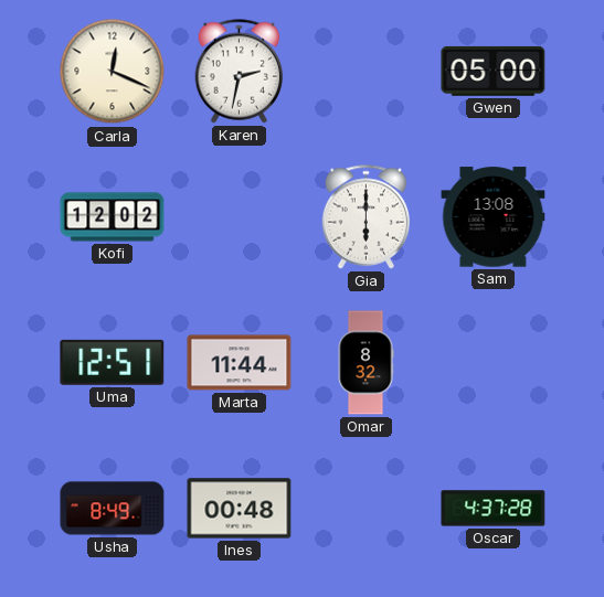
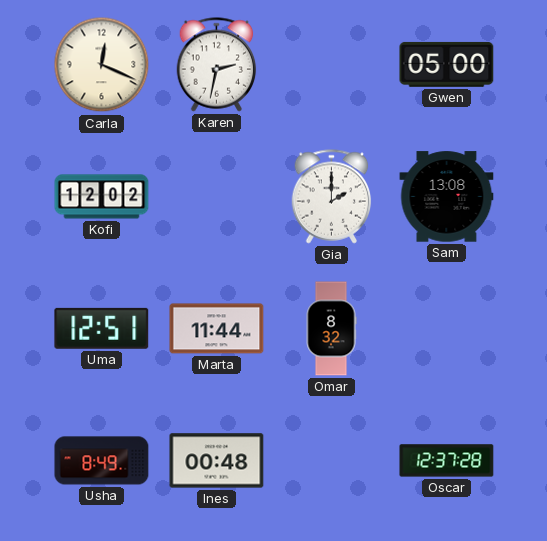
Gia: 6:00 -> 2:00
Oscar: 4:37 -> 12:37
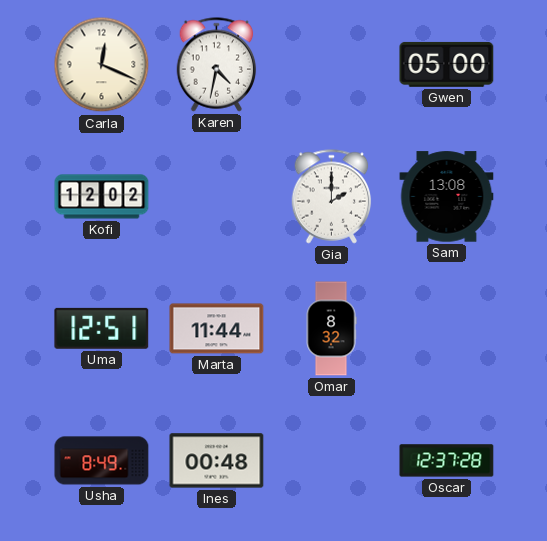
Karen: 2:32 -> 4:32
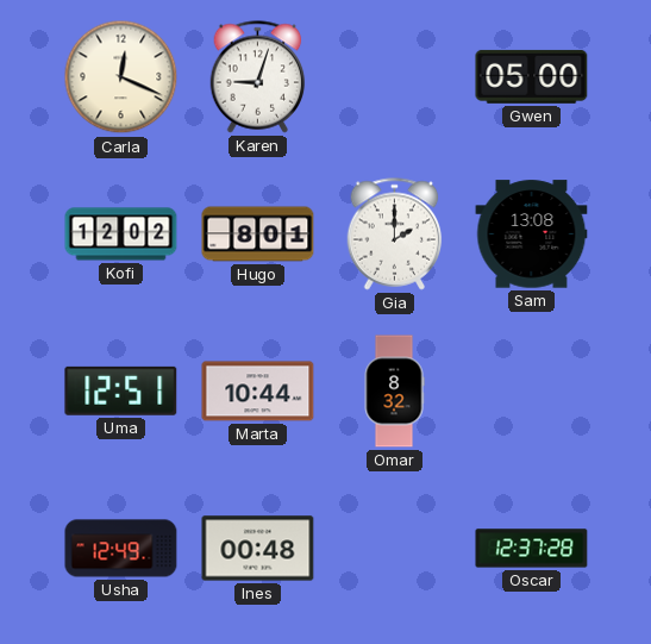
Karen: 4:32 -> 9:03
Hugo: none -> 8:01
Marta: 11:44 -> 10:44
Usha: 8:49 -> 12:49
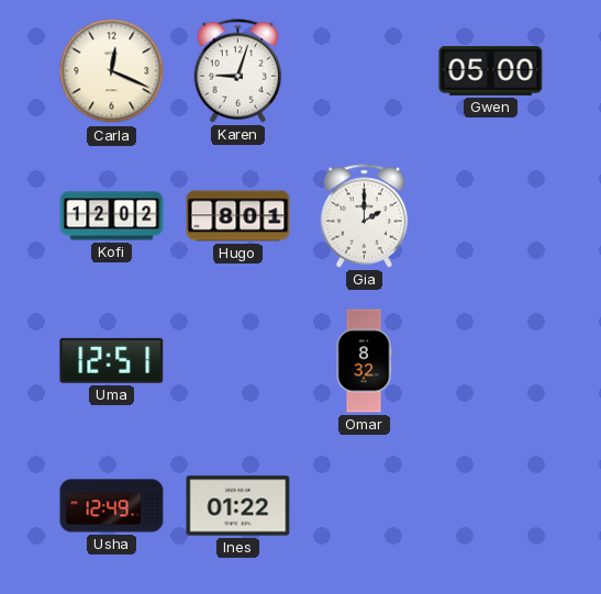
Sam: 13:08 -> none
Marta: 10:44 -> none
Ines: 00:48 -> 01:22
Oscar: 12:37 -> none
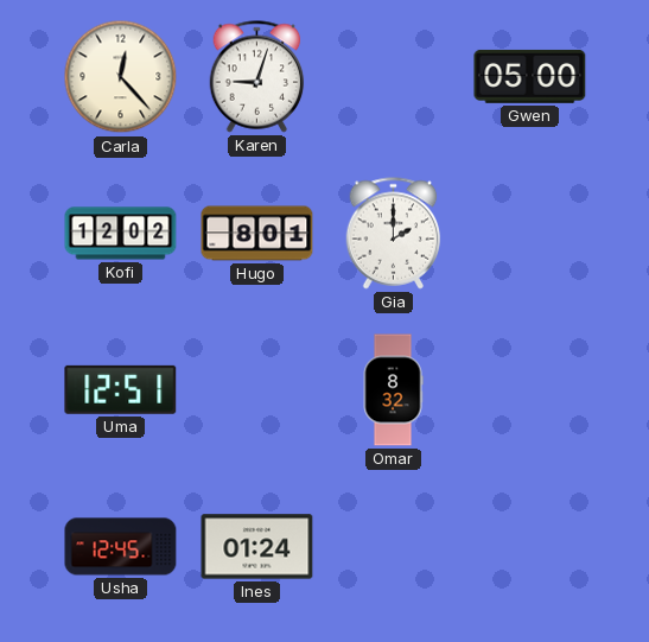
Carla: 12:19 -> 12:23
Usha: 12:49 -> 12:45
Ines: 01:22 -> 01:24
